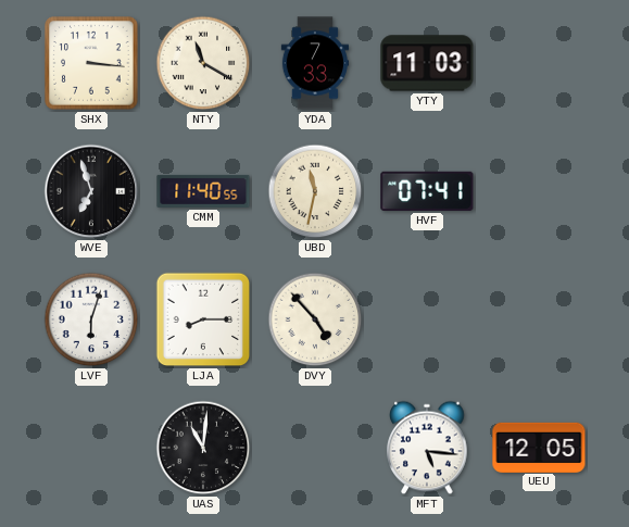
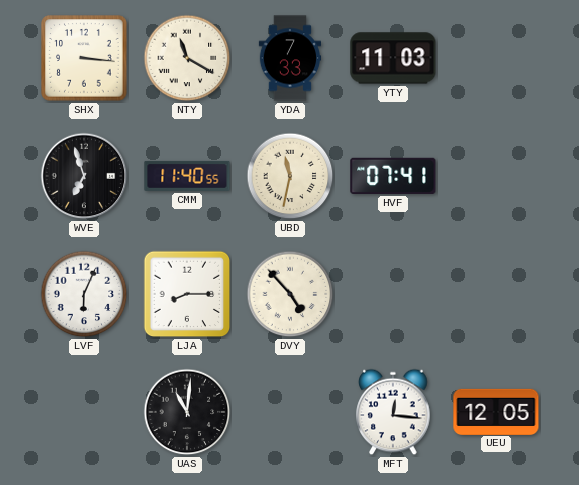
LVF: 6:03 -> 6:04
MFT: 5:16 -> 12:16
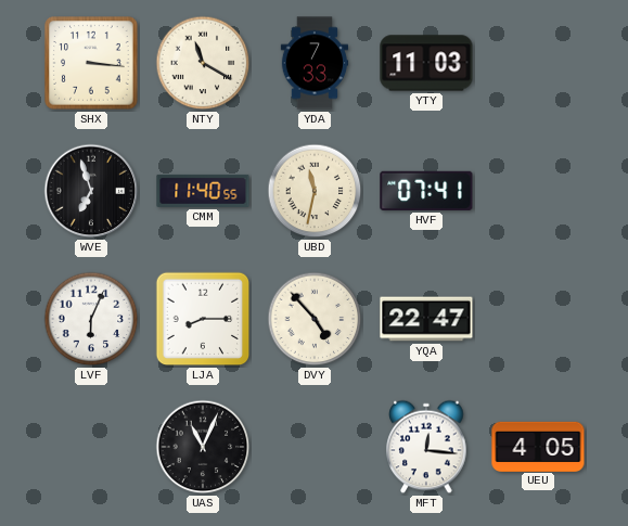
YQA: none -> 22:47
UAS: 11:01 -> 11:04
UEU: 12:05 -> 4:05
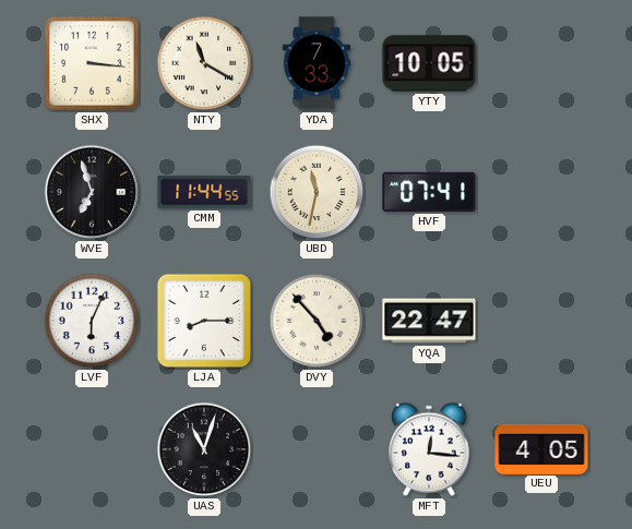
YTY: 11:03 -> 10:05
CMM: 11:40 -> 11:44
UAS: 11:04 -> 11:03
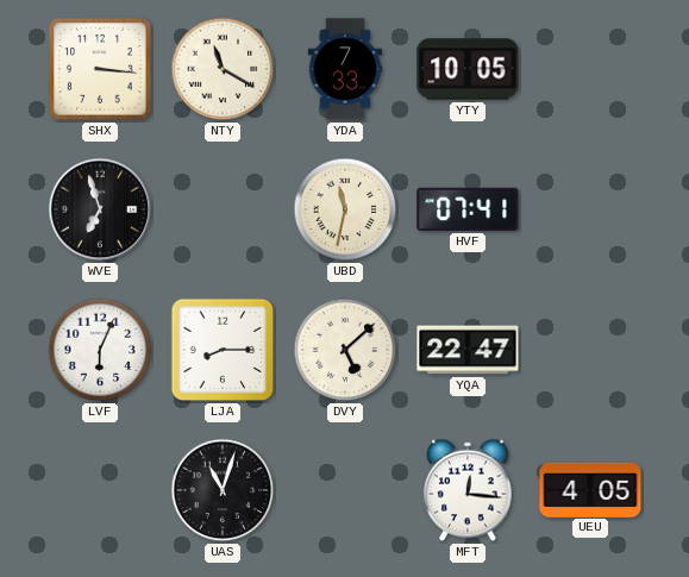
CMM: 11:44 -> none
DVY: 4:53 -> 5:08
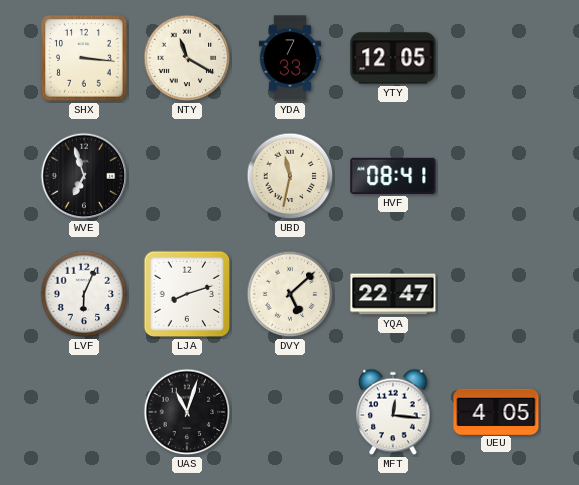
YTY: 10:05 -> 12:05
HVF: 07:41 -> 08:41
LJA: 8:15 -> 8:12
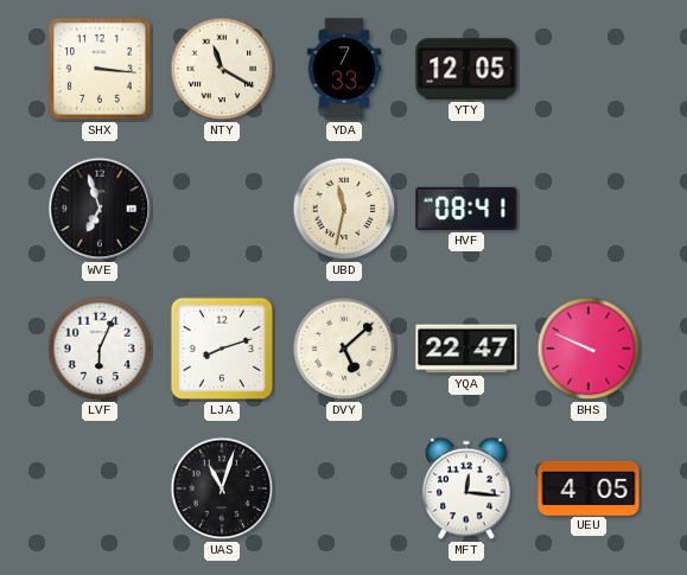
BHS: none -> 9:49
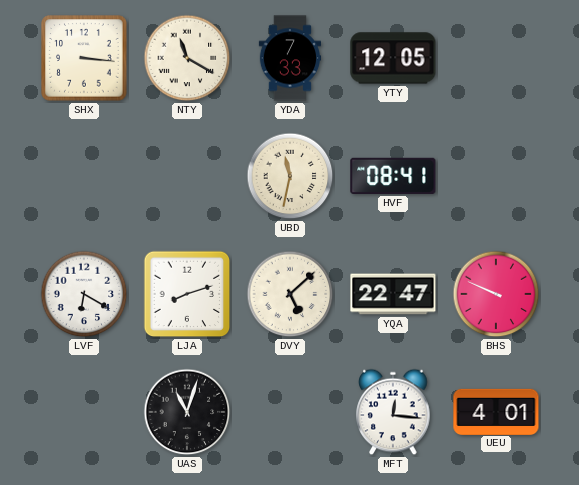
WVE: 6:57 -> none
LVF: 6:04 -> 6:20
UEU: 4:05 -> 4:01
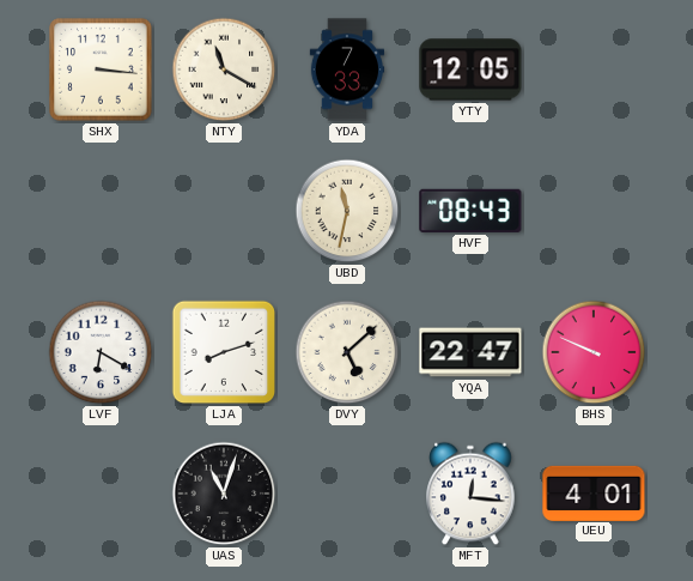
HVF: 08:41 -> 08:43
